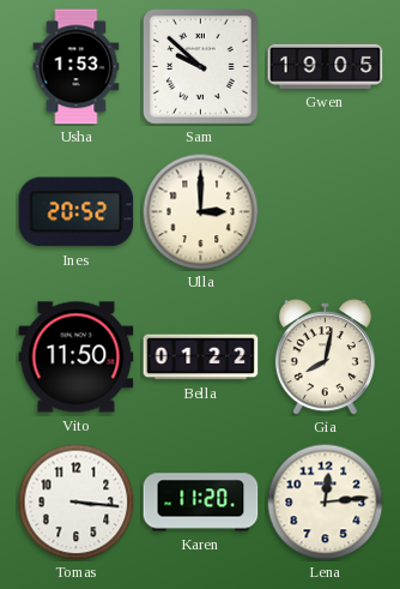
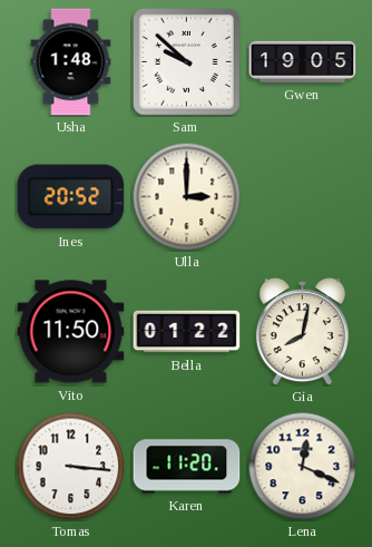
Usha: 1:53 -> 1:48
Lena: 12:14 -> 12:19
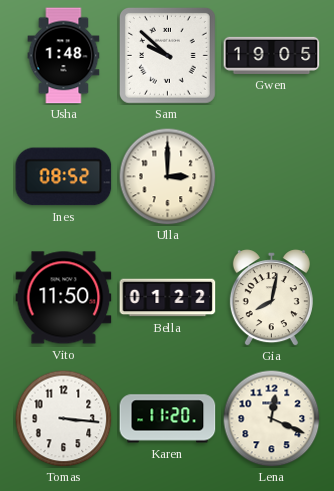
Ines: 20:52 -> 08:52
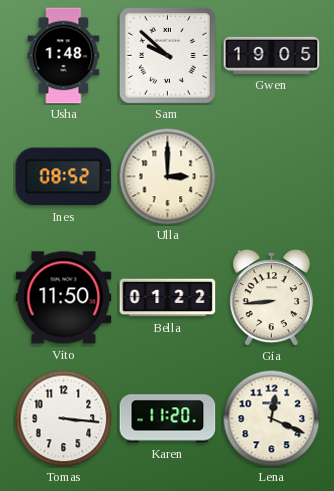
Gia: 8:02 -> 8:44
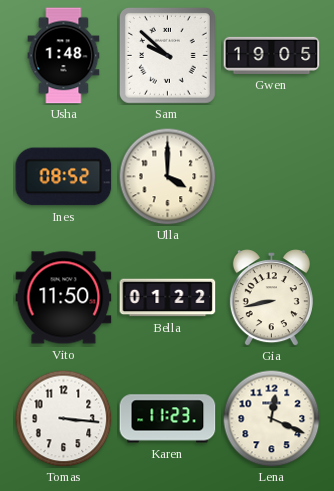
Ulla: 3:00 -> 4:00
Gia: 8:44 -> 8:43
Karen: 11:20 -> 11:23
